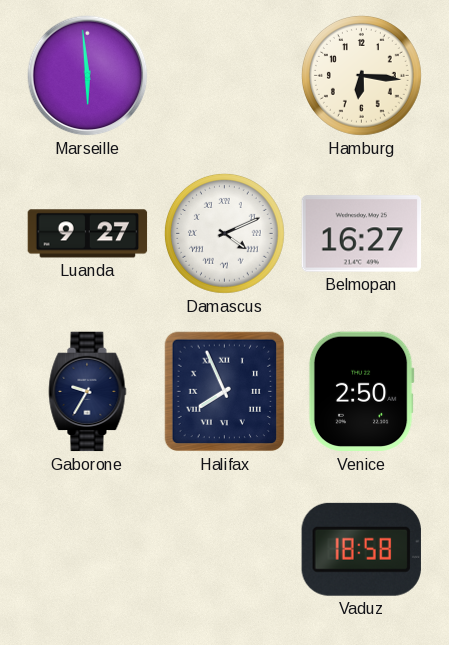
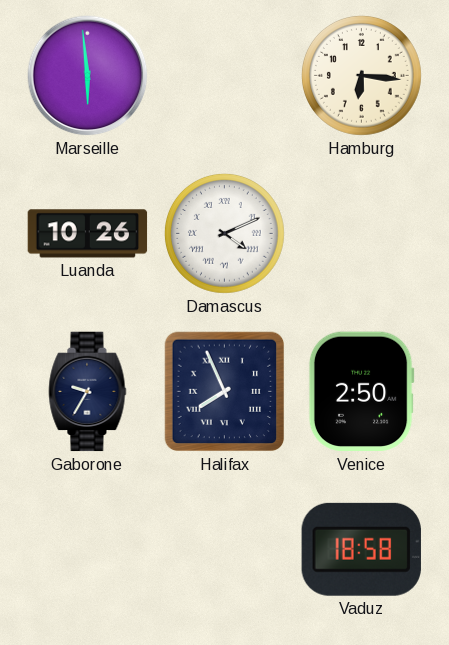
Luanda: 9:27 -> 10:26
Belmopan: 16:27 -> none
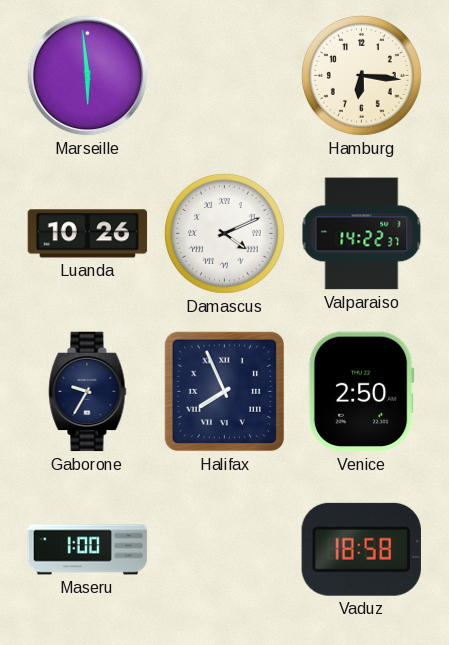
Valparaiso: none -> 14:22
Maseru: none -> 1:00
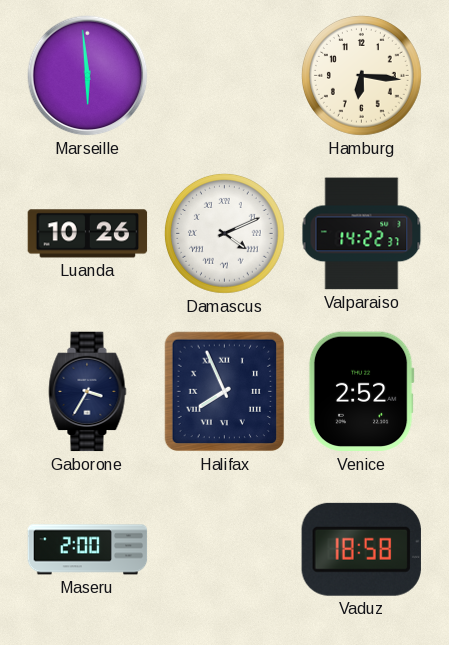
Gaborone: 9:35 -> 3:35
Venice: 2:50 -> 2:52
Maseru: 1:00 -> 2:00
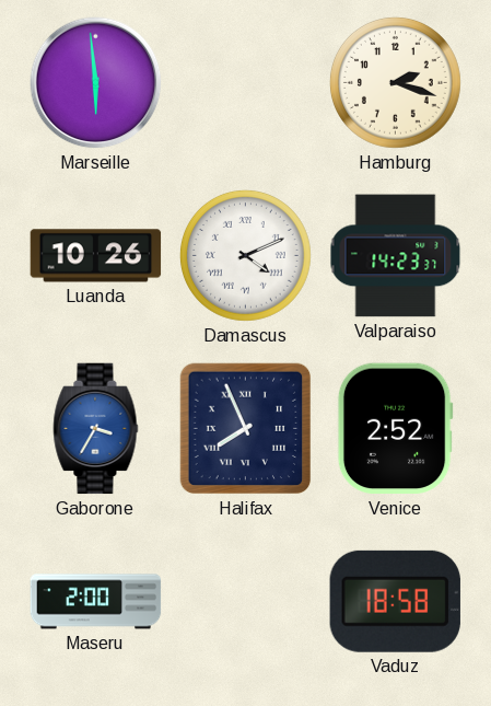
Hamburg: 6:16 -> 2:18
Valparaiso: 14:22 -> 14:23
Gaborone dial: navy -> blue
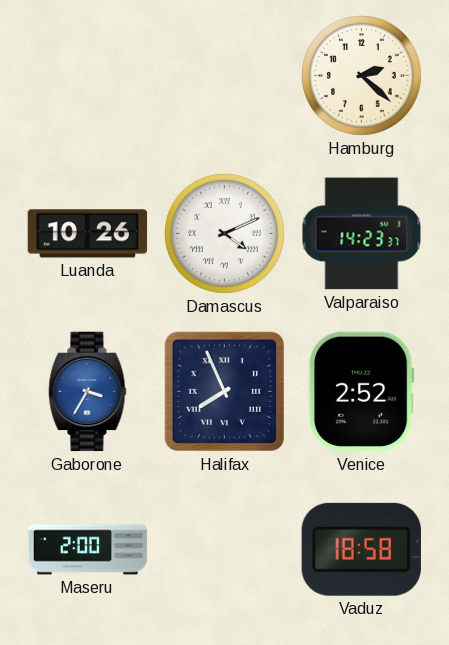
Marseille: 5:59 -> none
Hamburg: 2:18 -> 2:22
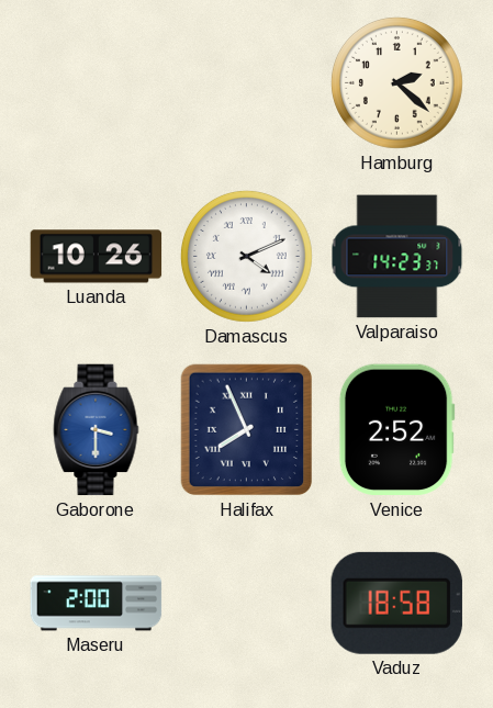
Gaborone: 3:35 -> 3:30
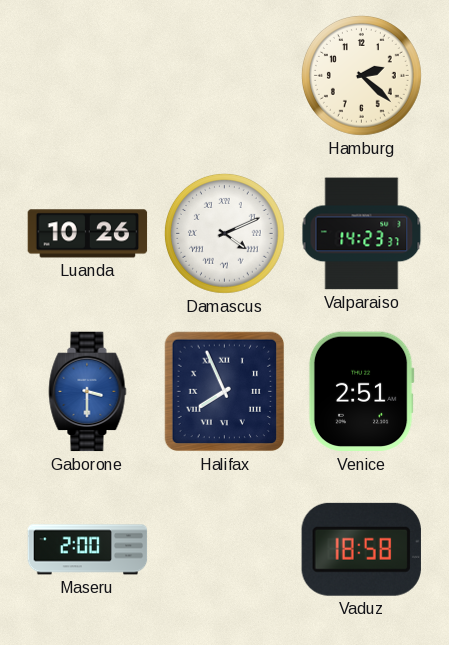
Venice: 2:52 -> 2:51
